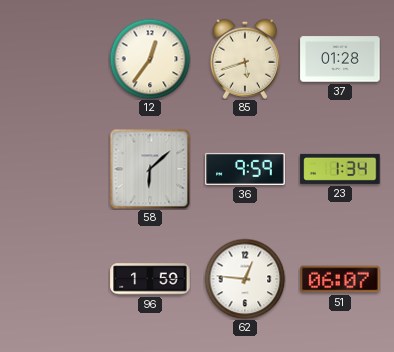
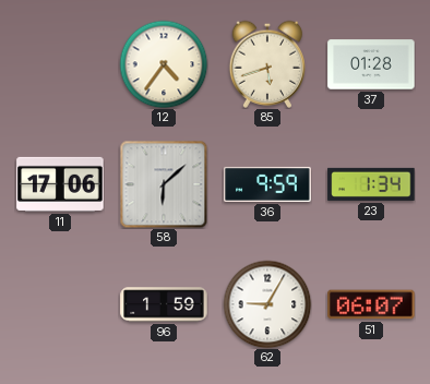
12: 12:36 -> 4:36
11: none -> 17:06
62: 12:46 -> 9:05
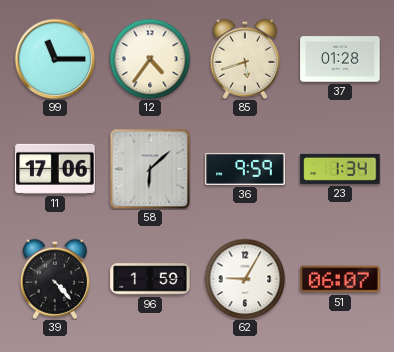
99: none -> 11:15
39: none -> 4:23
